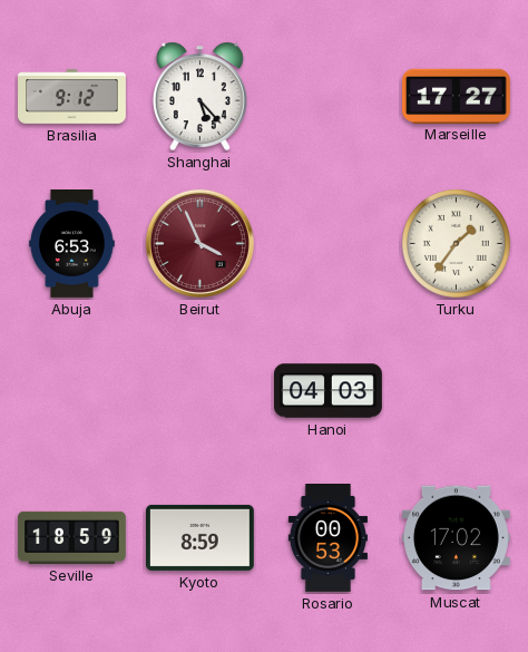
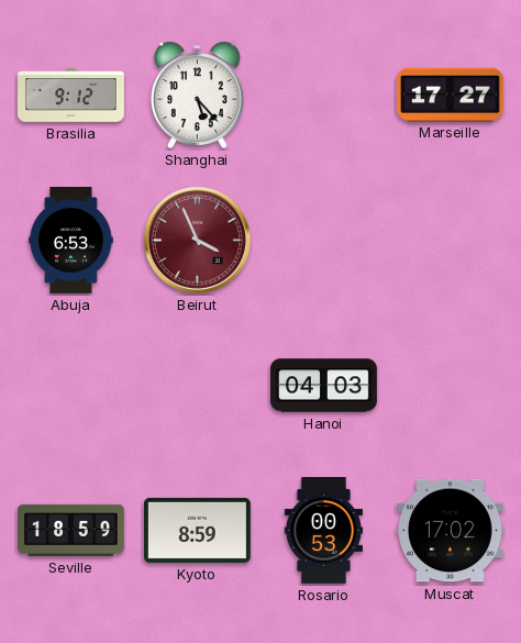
Turku: 1:36 -> none
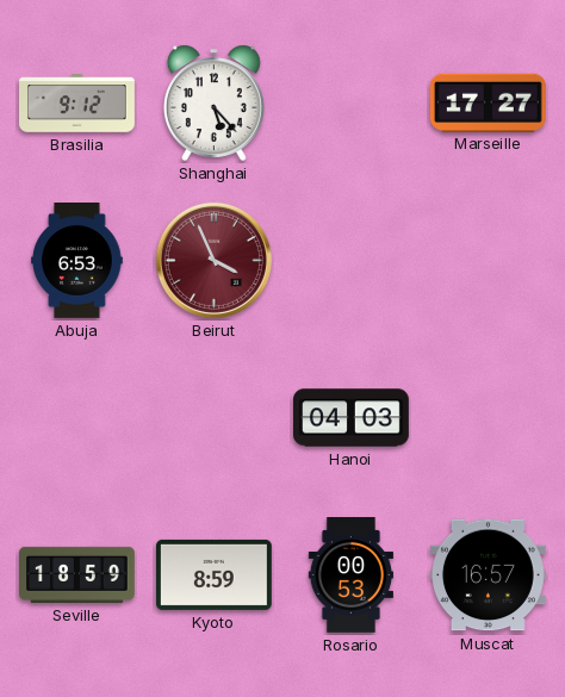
Muscat: 17:02 -> 16:57
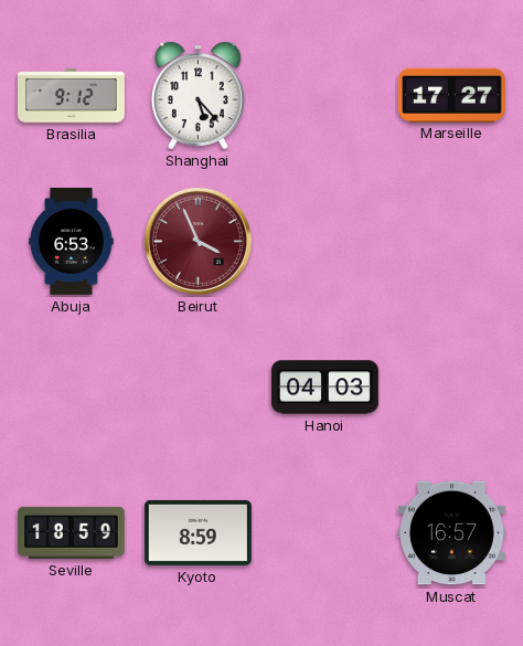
Rosario: 00:53 -> none
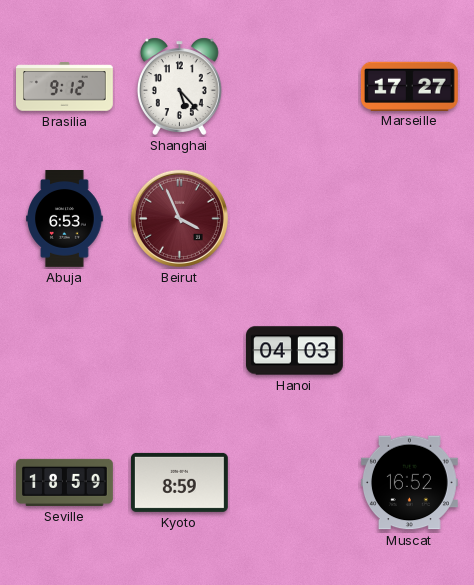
Muscat: 16:57 -> 16:52
